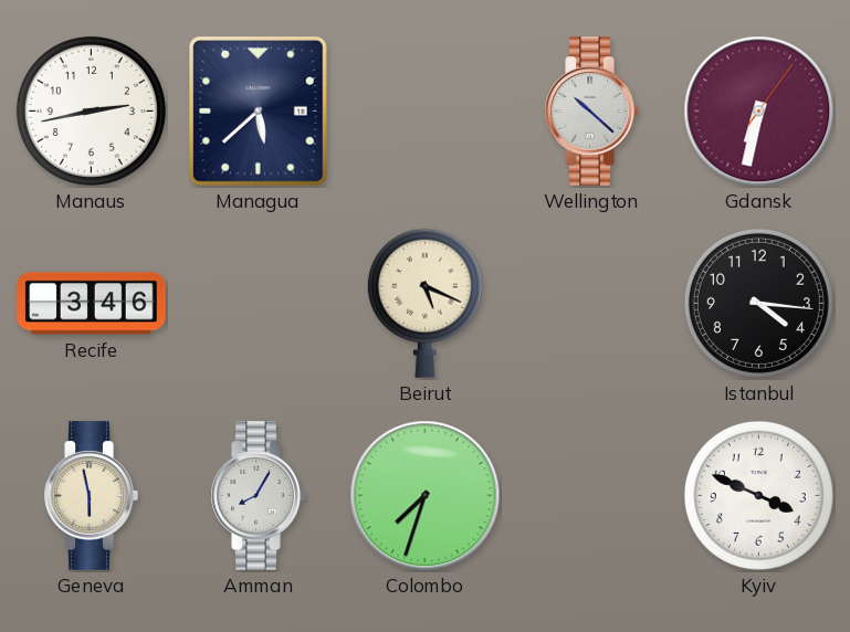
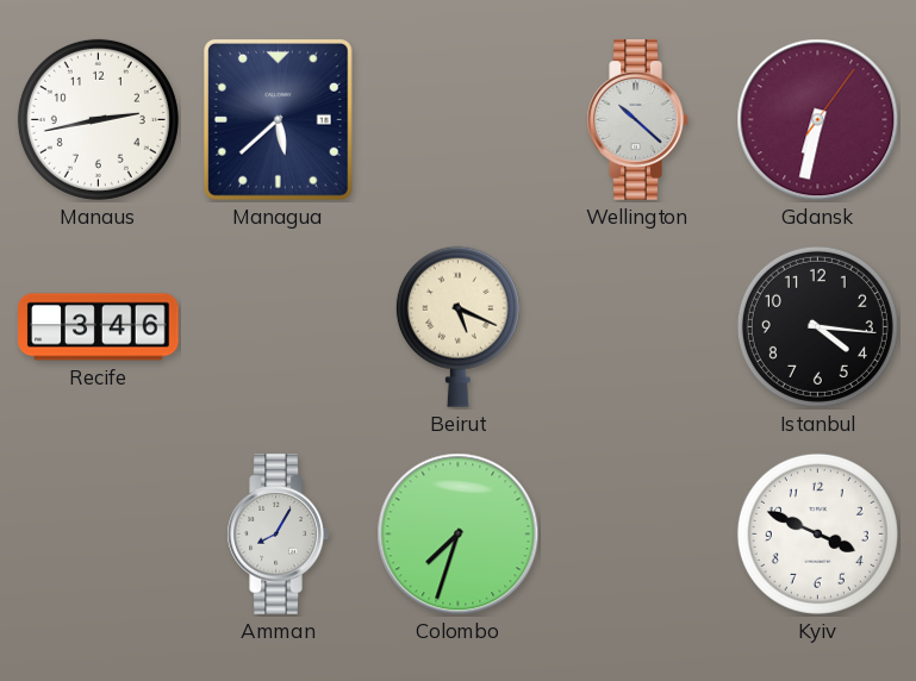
Geneva: 5:58 -> none
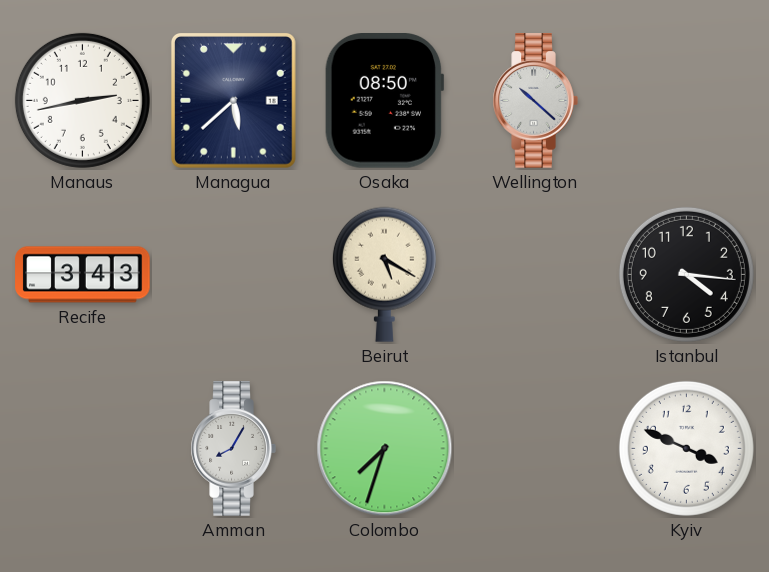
Osaka: none -> 08:50
Gdansk: 6:32 -> none
Recife: 3:46 -> 3:43
Beirut: 5:19 -> 5:20
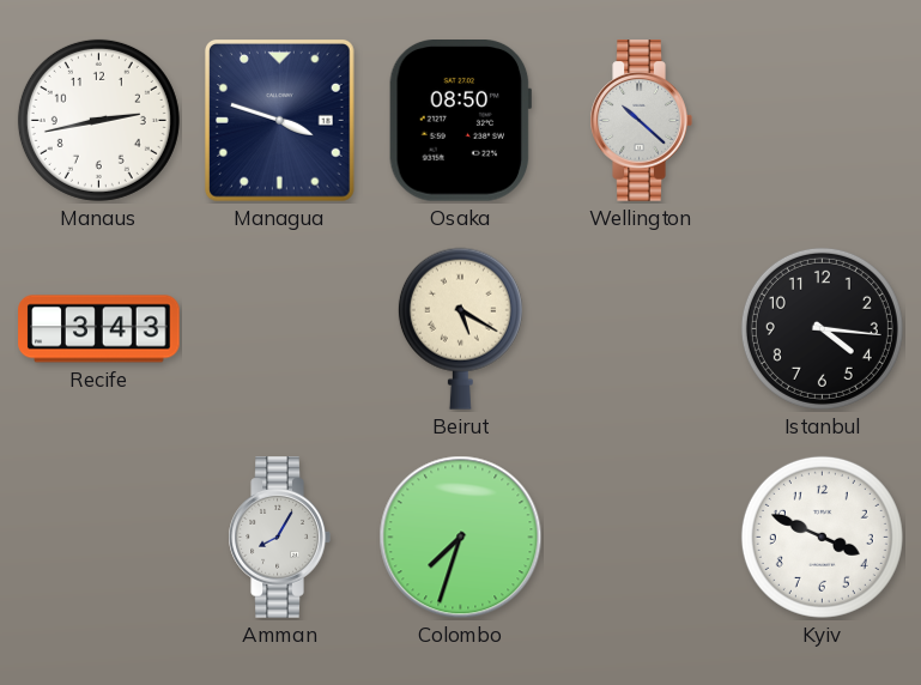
Managua: 5:38 -> 3:48
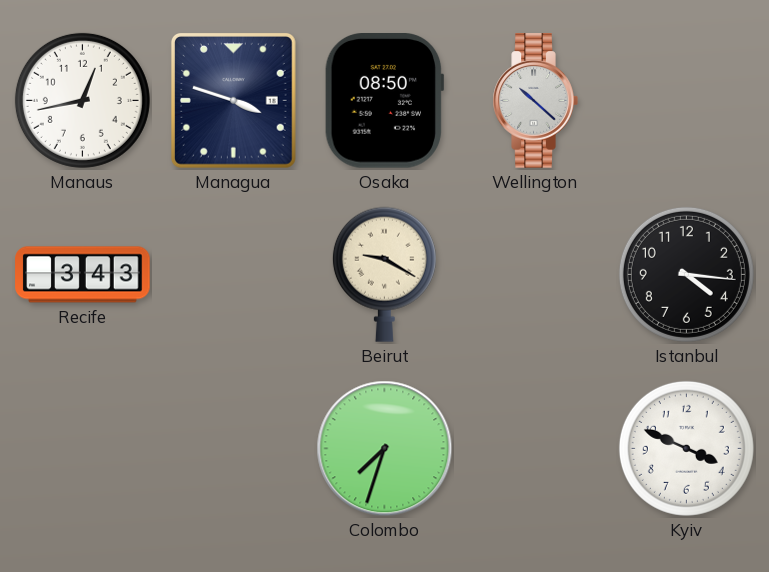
Manaus: 2:43 -> 12:43
Beirut: 5:20 -> 9:20
Amman: 8:05 -> none
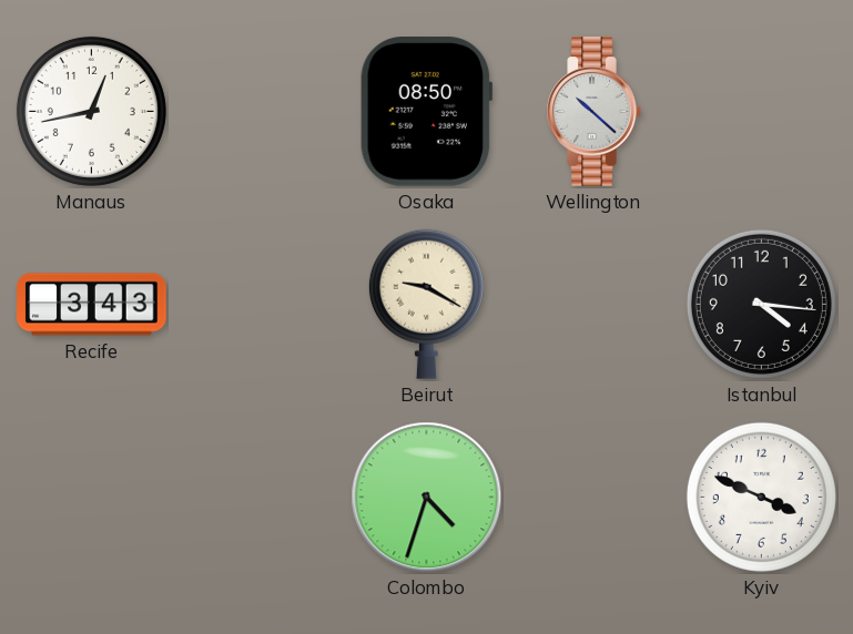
Managua: 3:48 -> none
Colombo: 7:33 -> 4:33
